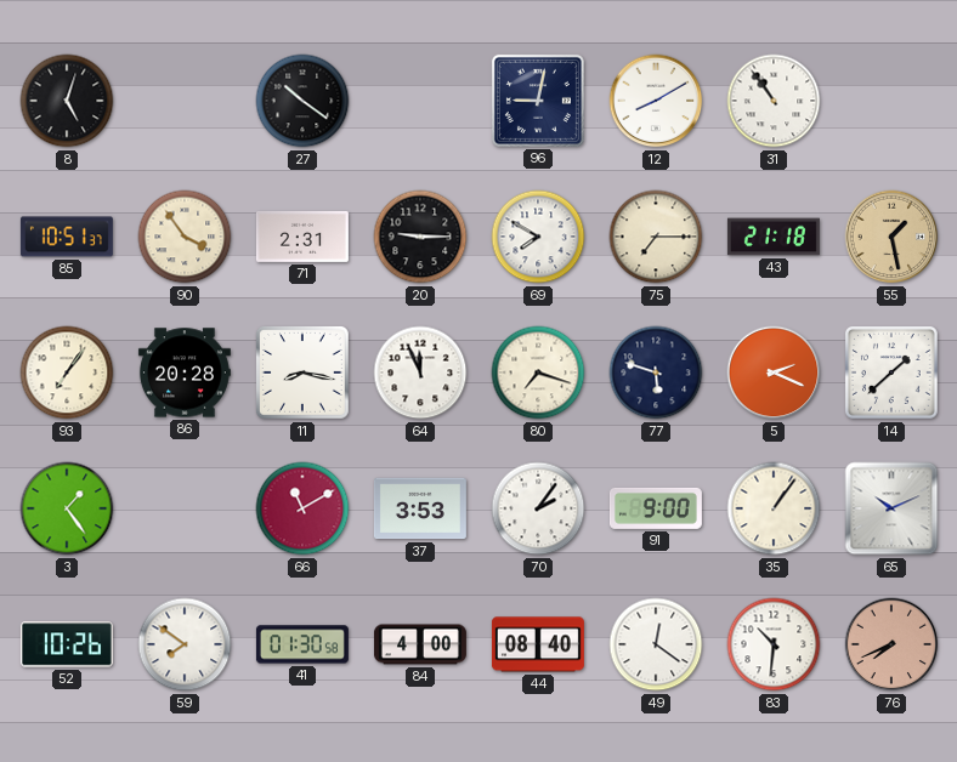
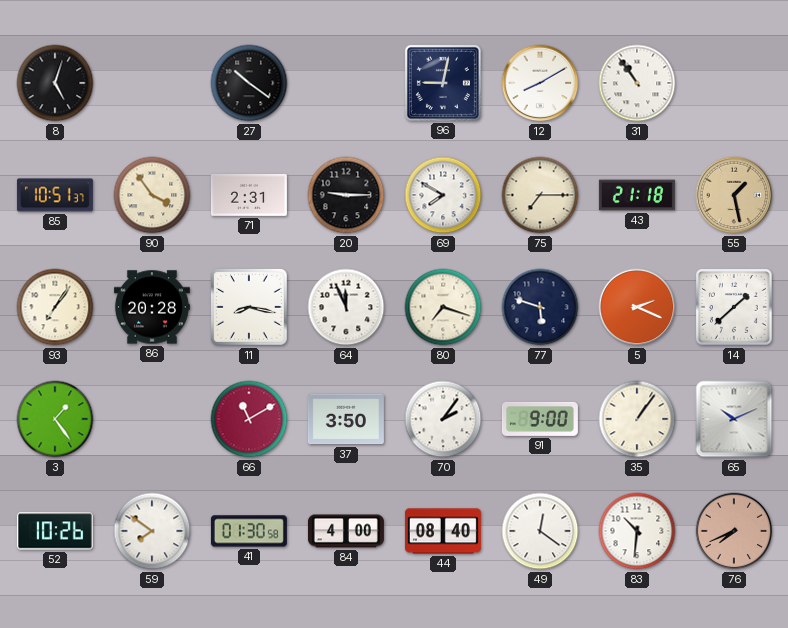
37: 3:53 -> 3:50
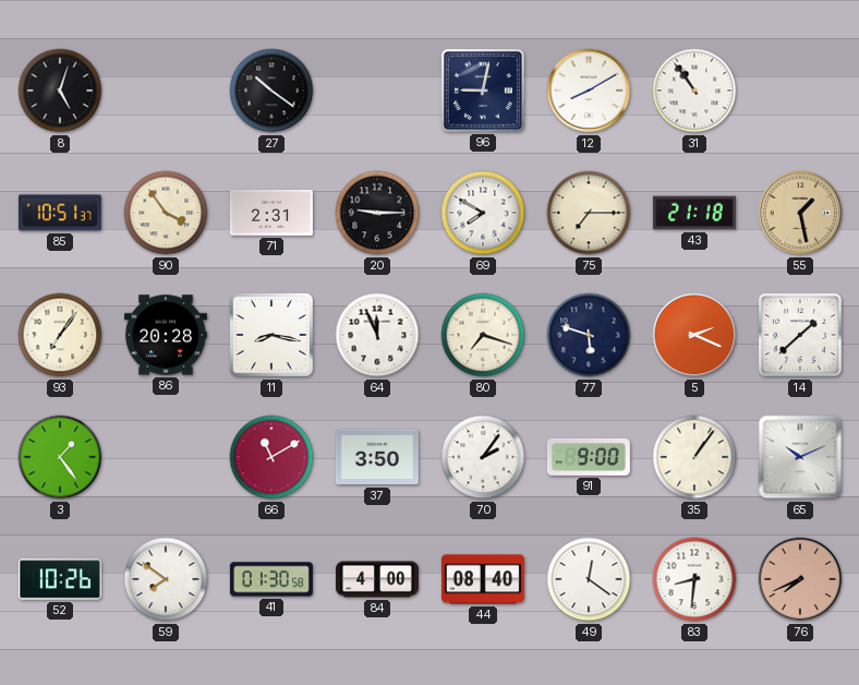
83: 10:31 -> 8:31
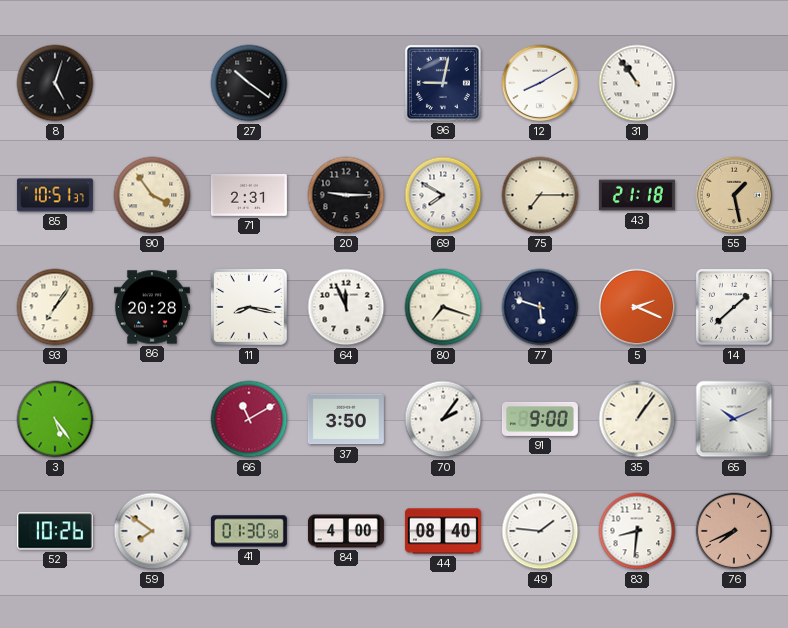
3: 1:24 -> 5:24
49: 12:21 -> 1:46
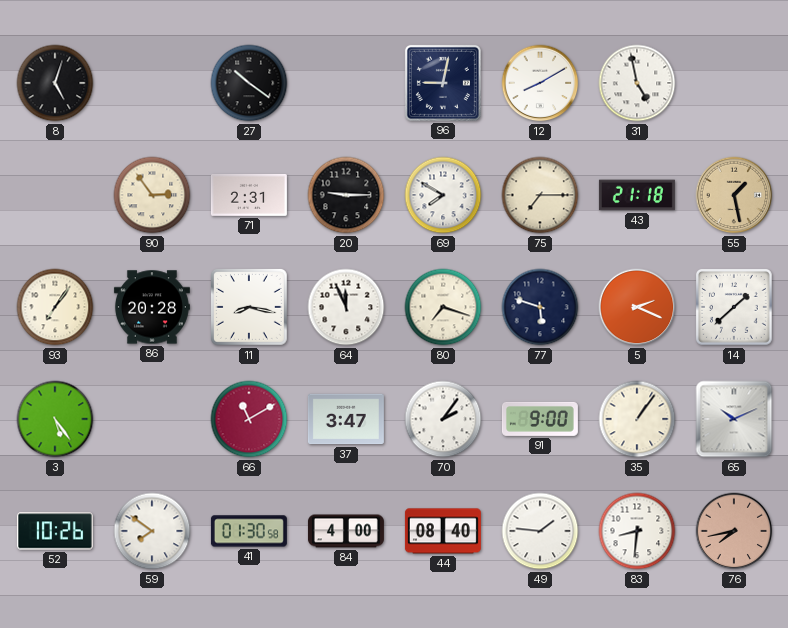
31: 10:54 -> 4:58
85: 10:51 -> none
90: 3:54 -> 2:54
37: 3:50 -> 3:47
76: 7:41 -> 7:43
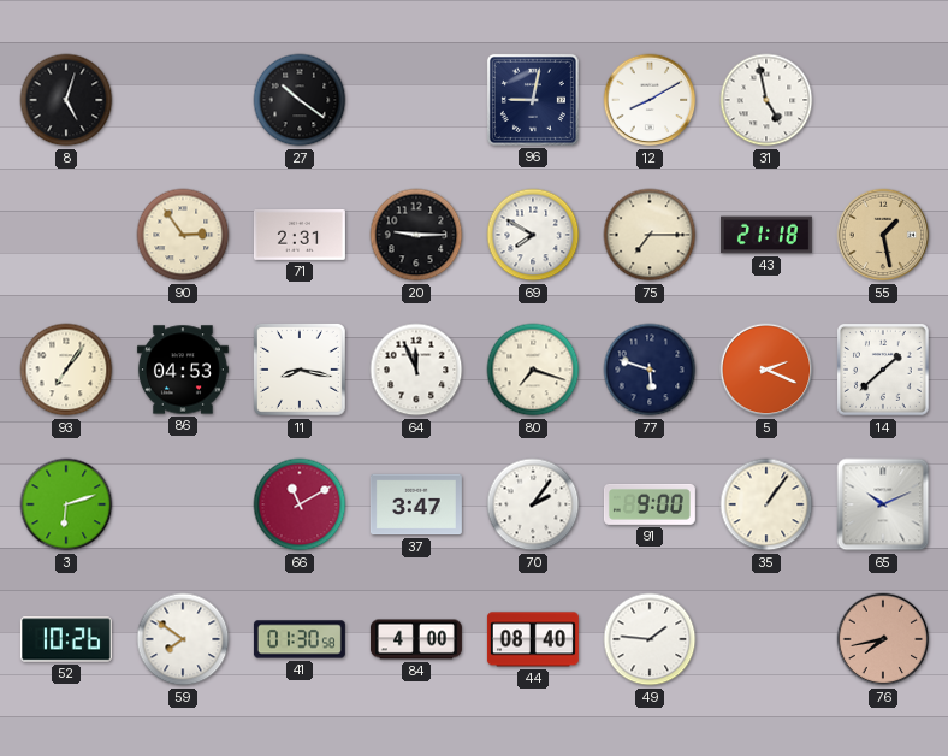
86: 20:28 -> 04:53
3: 5:24 -> 6:12
83: 8:31 -> none
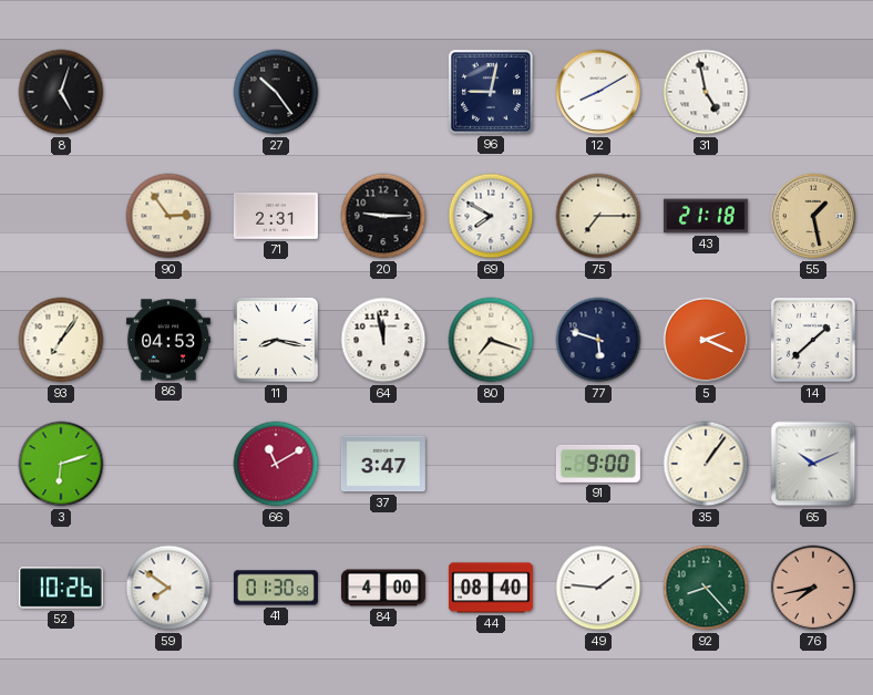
27: 10:21 -> 10:24
64: 11:56 -> 11:58
70: 2:06 -> none
92: none -> 8:23
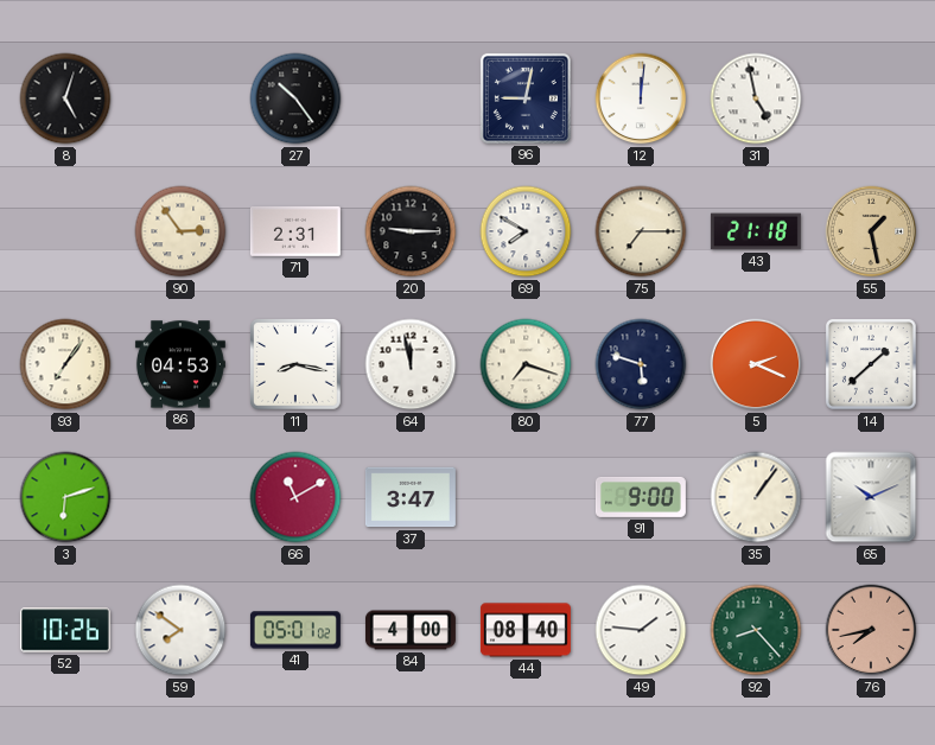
12: 8:10 -> 12:01
41: 01:30 -> 05:01
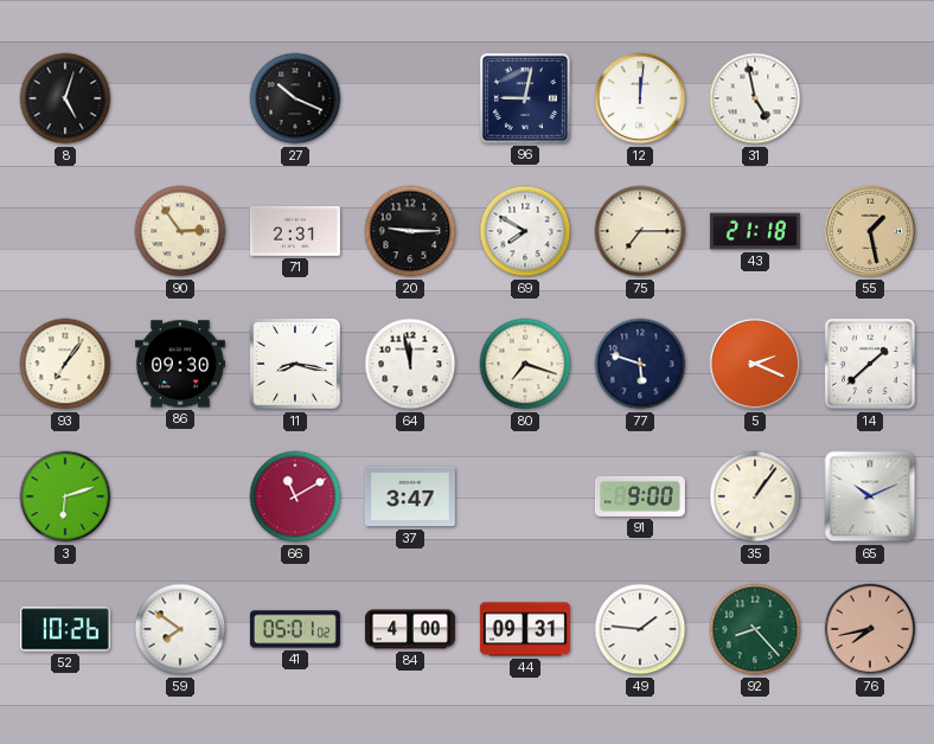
27: 10:24 -> 10:19
86: 04:53 -> 09:30
44: 08:40 -> 09:31
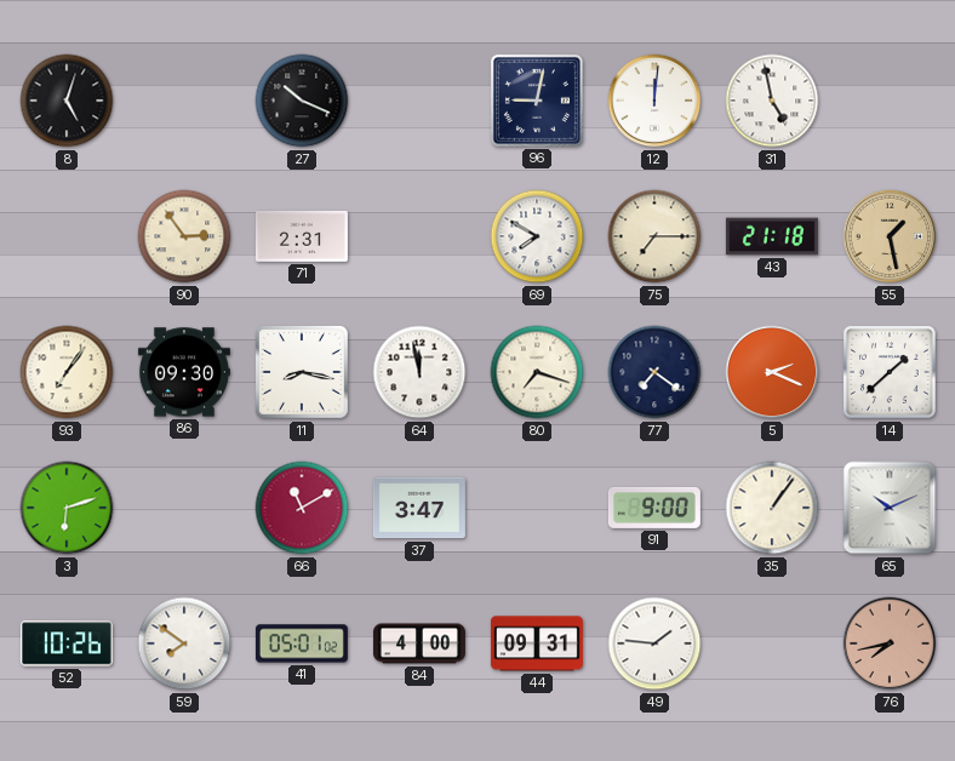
20: 9:15 -> none
77: 5:48 -> 7:21
92: 8:23 -> none
